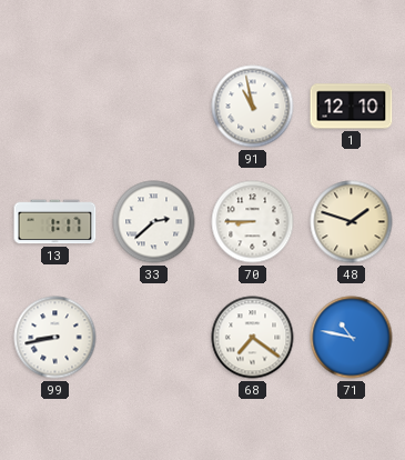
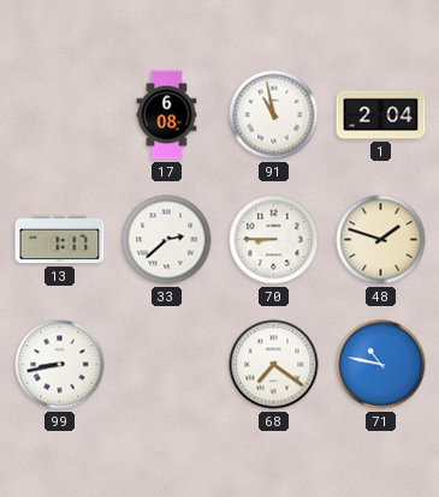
17: none -> 6:08
1: 12:10 -> 2:04
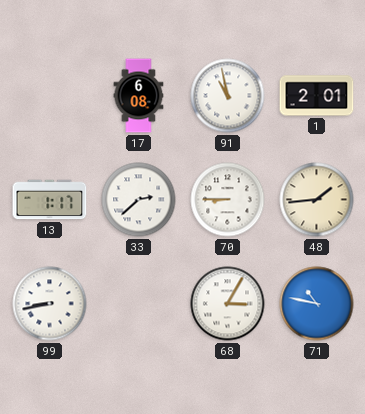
1: 2:04 -> 2:01
48: 1:48 -> 1:44
68: 7:21 -> 3:05
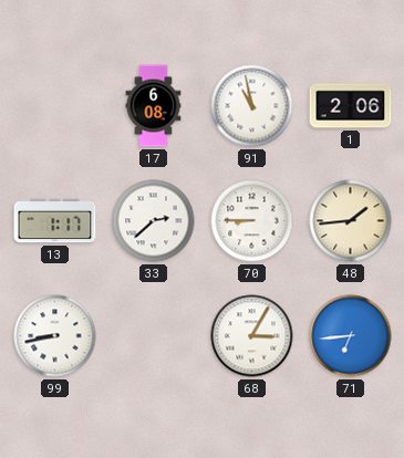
1: 2:01 -> 2:06
71: 10:47 -> 6:44
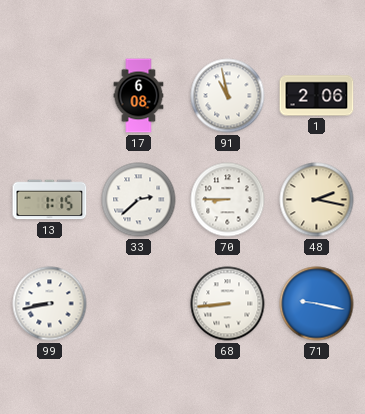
13: 1:17 -> 1:15
48: 1:44 -> 2:17
68: 3:05 -> 8:44
71: 6:44 -> 9:17
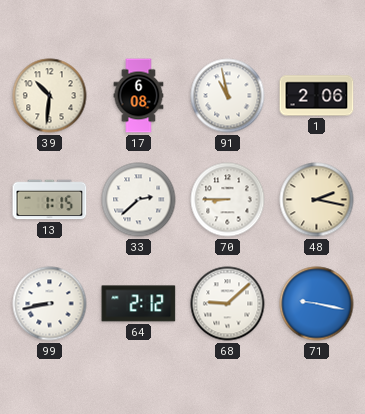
39: none -> 10:31
64: none -> 2:12
68: 8:44 -> 9:08
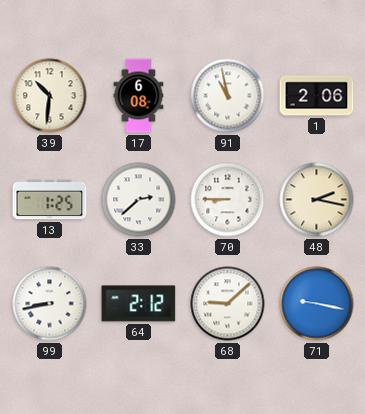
13: 1:15 -> 1:25
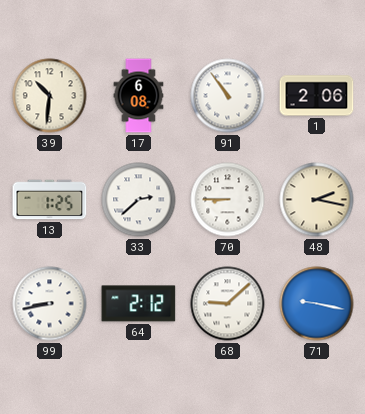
91: 10:58 -> 10:54
